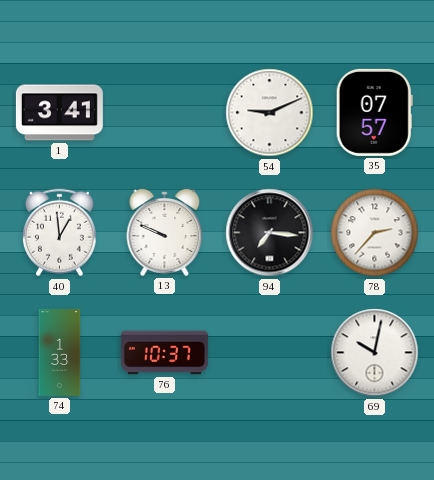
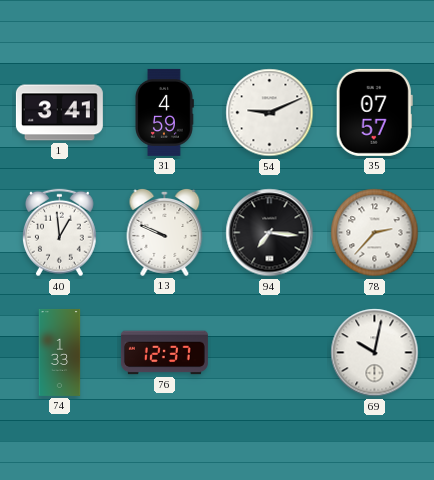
31: none -> 4:59
76: 10:37 -> 12:37
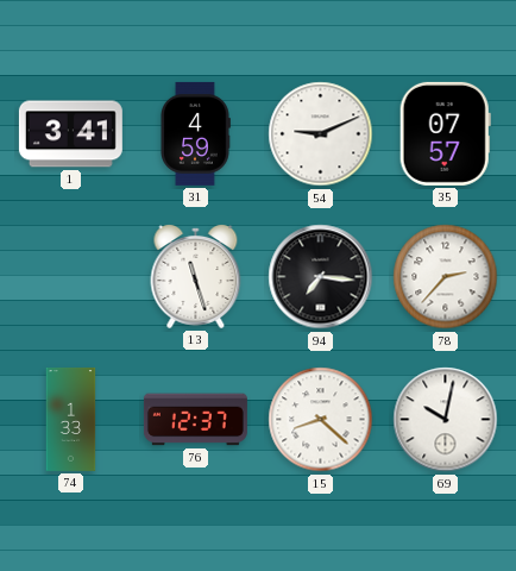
40: 12:59 -> none
13: 9:49 -> 11:27
15: none -> 8:22
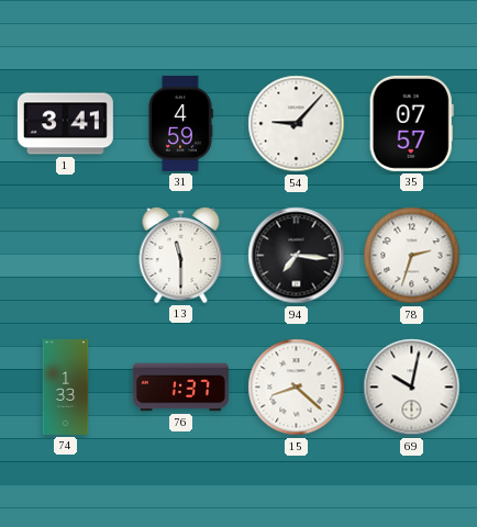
54: 9:11 -> 9:07
13: 11:27 -> 11:30
78: 2:37 -> 2:33
76: 12:37 -> 1:37
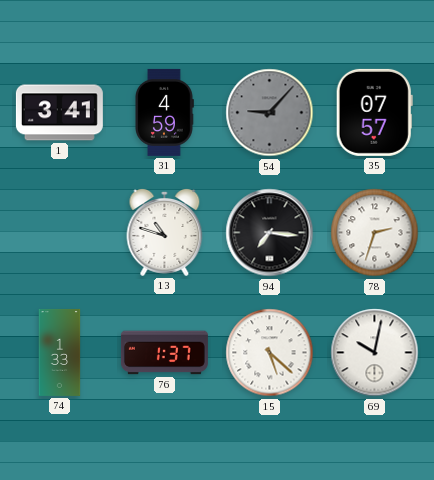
54 dial: white -> grey
13: 11:30 -> 10:48
15: 8:22 -> 5:22
